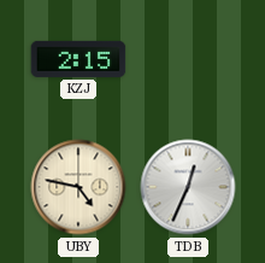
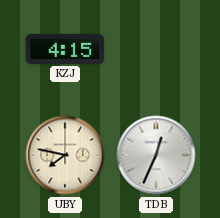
KZJ: 2:15 -> 4:15
UBY: 4:47 -> 7:47
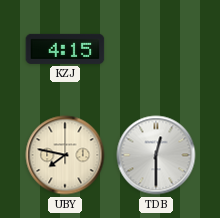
TDB: 12:34 -> 12:30
